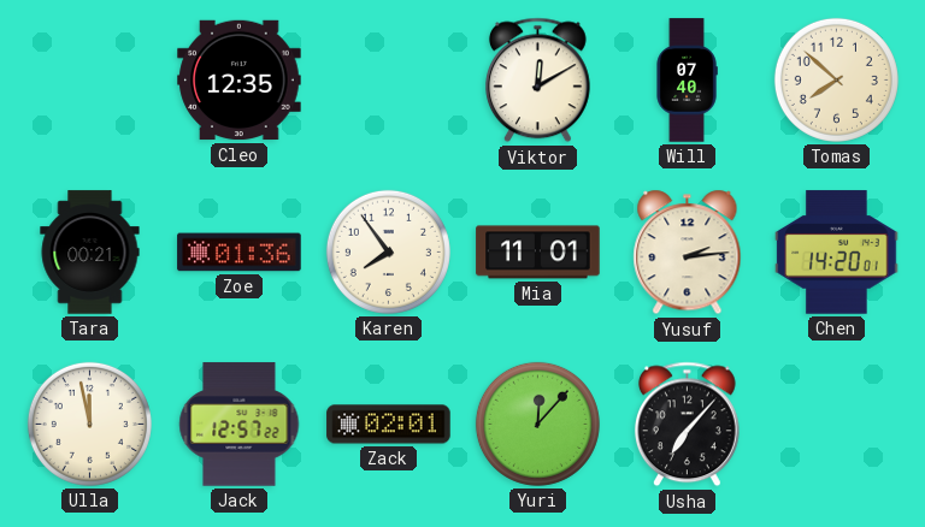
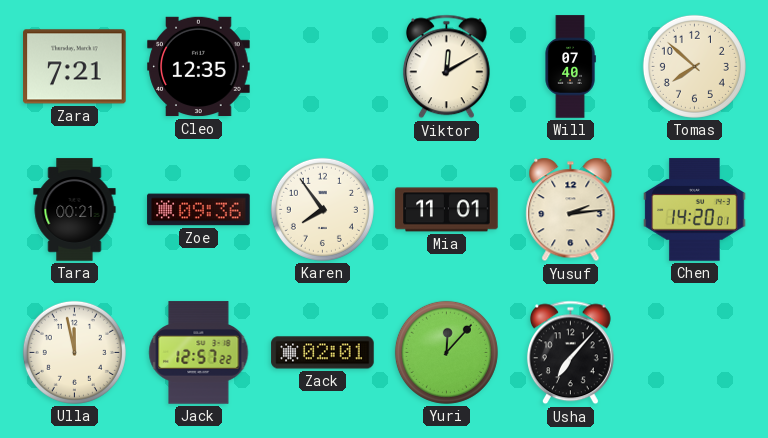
Zara: none -> 7:21
Zoe: 01:36 -> 09:36
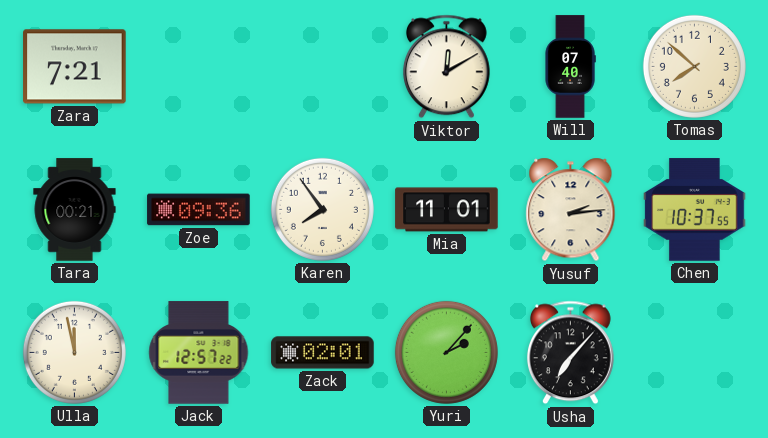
Cleo: 12:35 -> none
Chen: 14:20 -> 10:37
Yuri: 12:07 -> 2:07
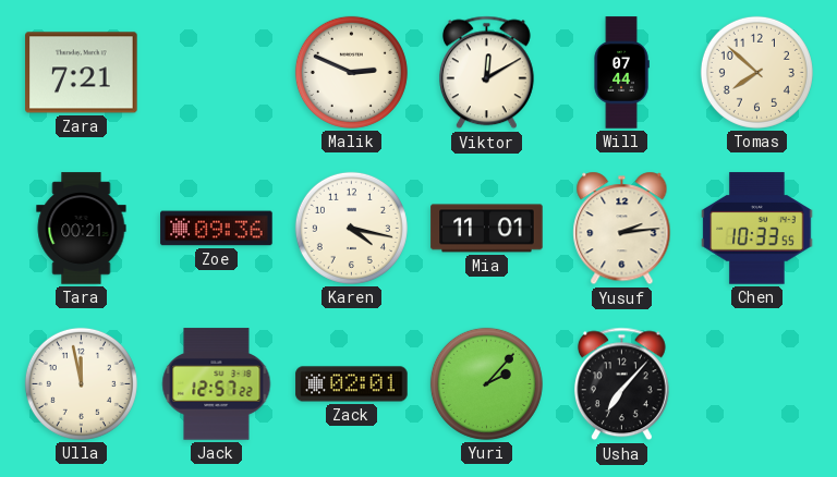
Malik: none -> 2:49
Will: 07:40 -> 07:44
Karen: 7:54 -> 4:17
Chen: 10:37 -> 10:33
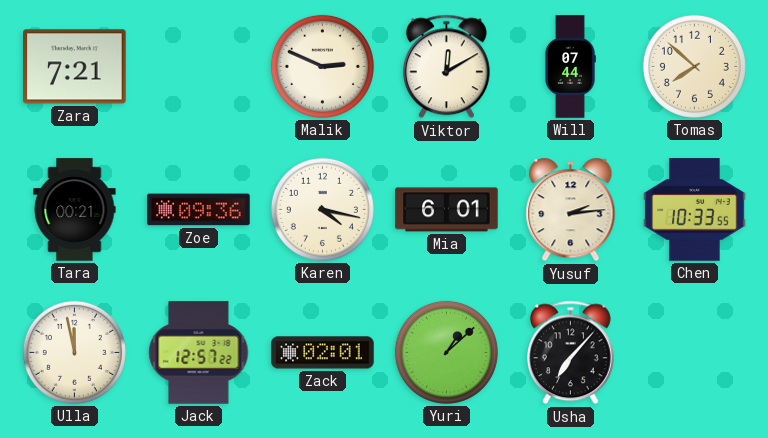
Mia: 11:01 -> 6:01
Yuri: 2:07 -> 1:08
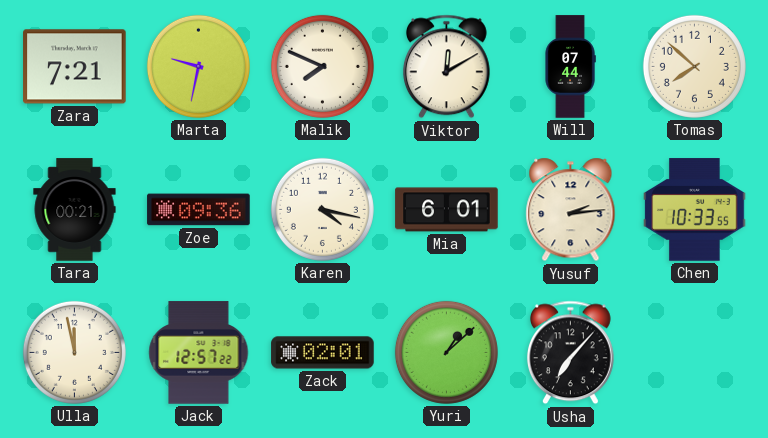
Marta: none -> 9:32
Malik: 2:49 -> 7:49
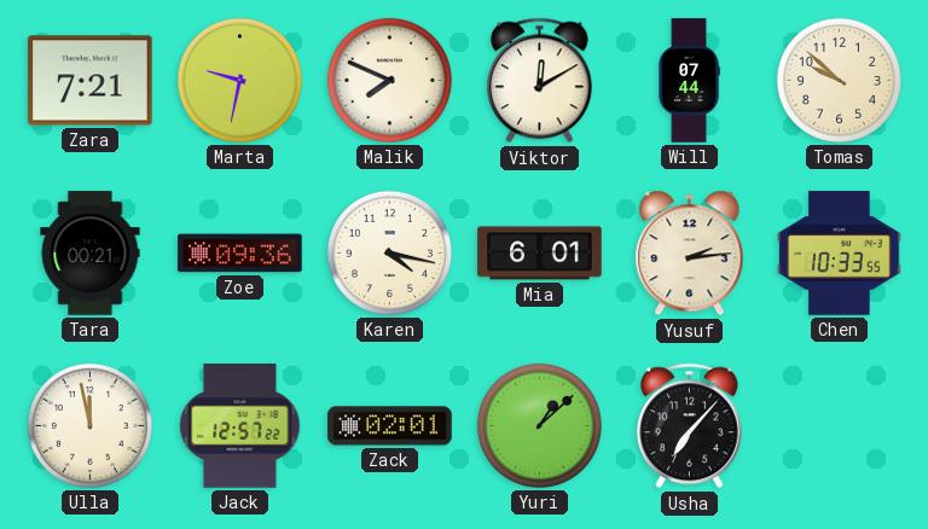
Tomas: 7:52 -> 9:52
